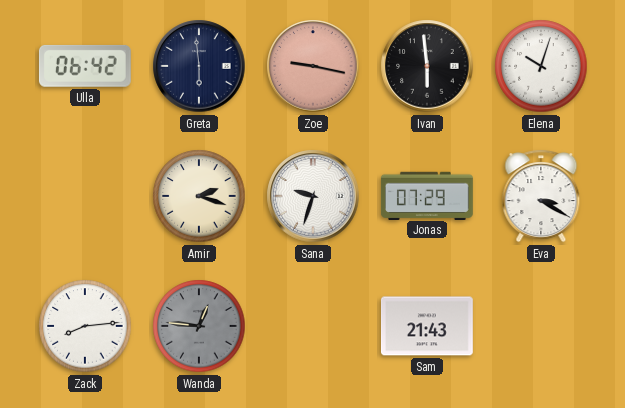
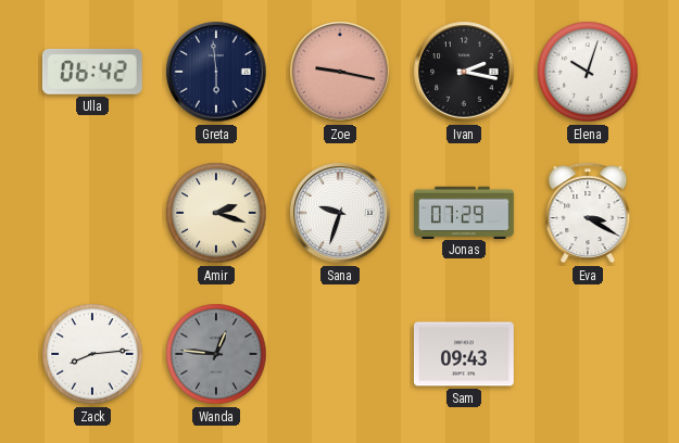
Ivan: 5:59 -> 2:17
Sam: 21:43 -> 09:43
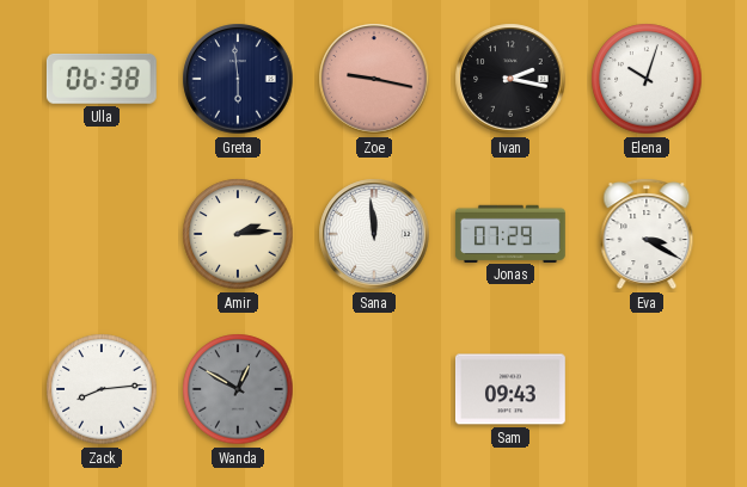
Ulla: 06:42 -> 06:38
Amir: 2:18 -> 2:14
Sana: 9:33 -> 11:59
Wanda: 12:46 -> 12:50
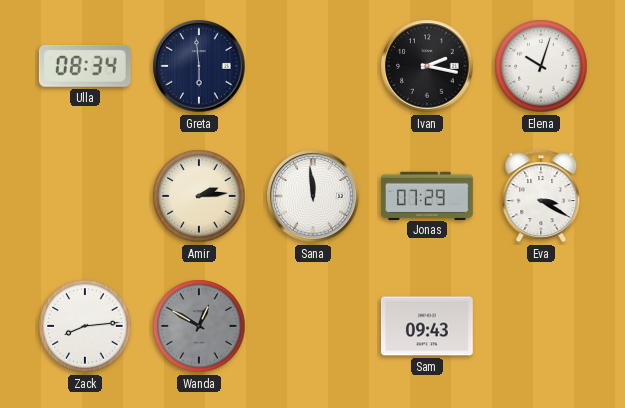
Ulla: 06:38 -> 08:34
Zoe: 9:17 -> none
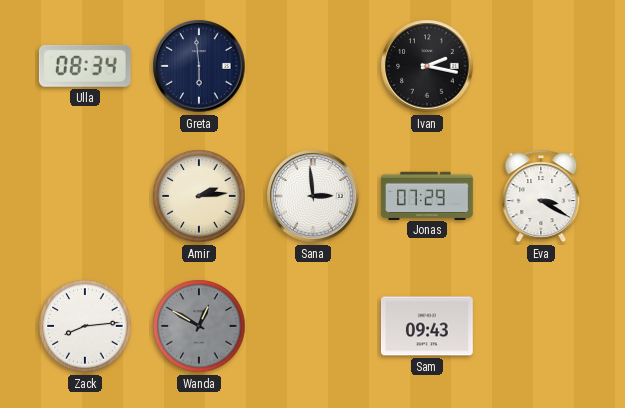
Elena: 10:03 -> none
Sana: 11:59 -> 2:59
